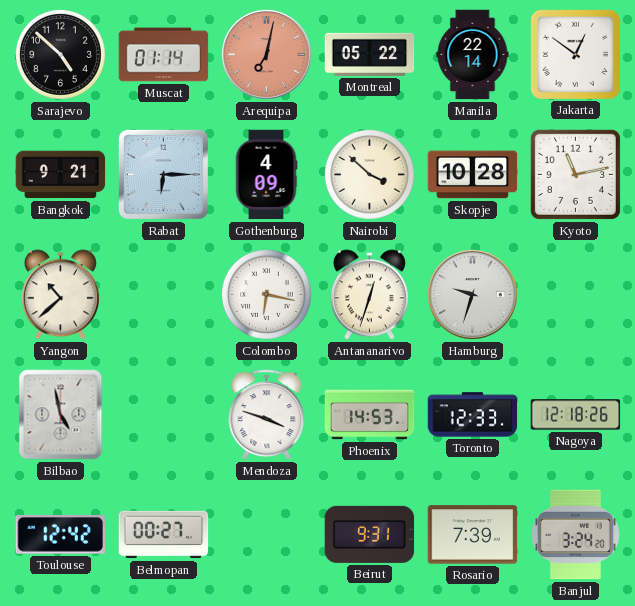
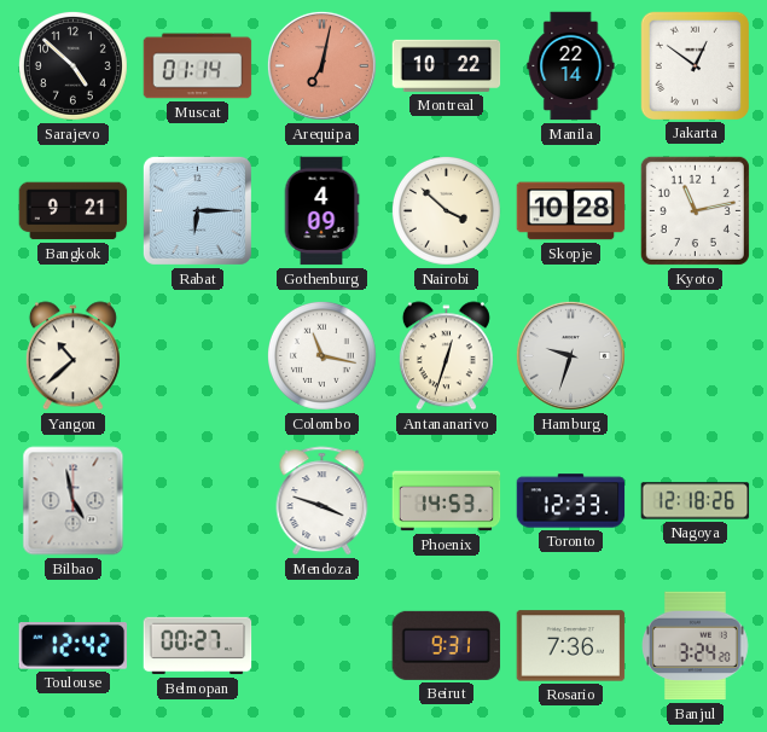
Montreal: 05:22 -> 10:22
Colombo: 6:17 -> 11:17
Rosario: 7:39 -> 7:36
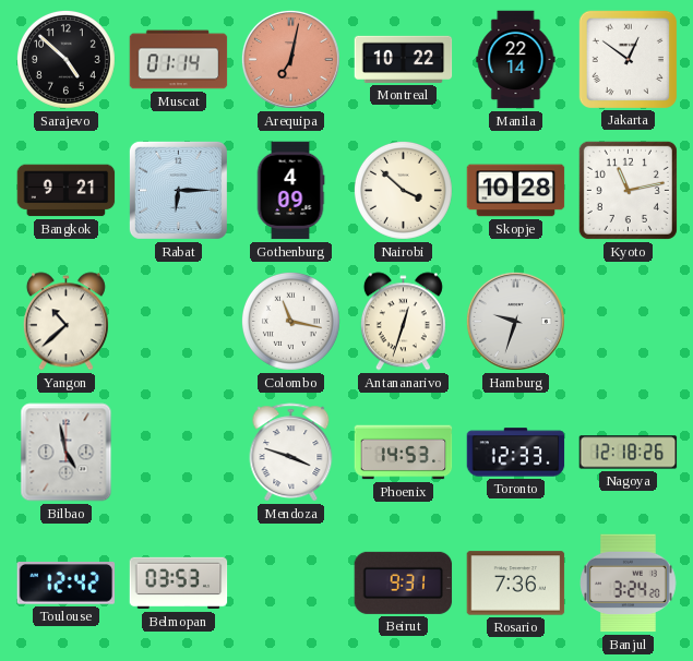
Belmopan: 00:27 -> 03:53
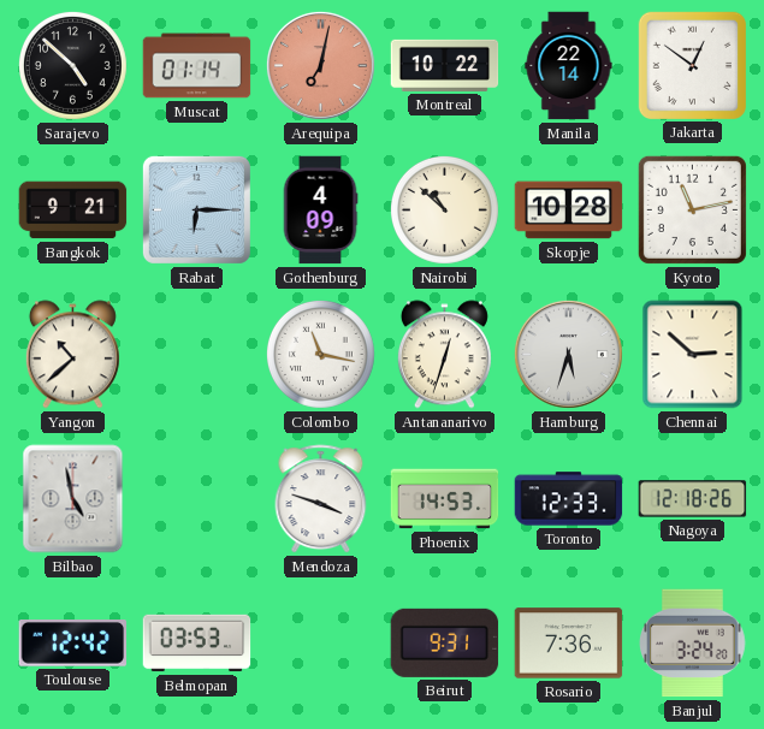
Nairobi: 3:52 -> 10:52
Hamburg: 9:33 -> 5:33
Chennai: none -> 2:52
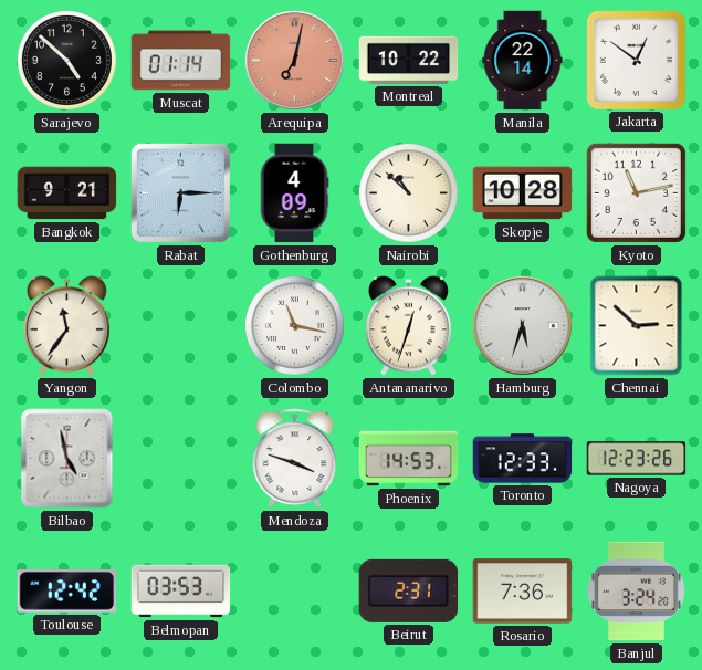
Yangon: 10:38 -> 11:36
Nagoya: 12:18 -> 12:23
Beirut: 9:31 -> 2:31
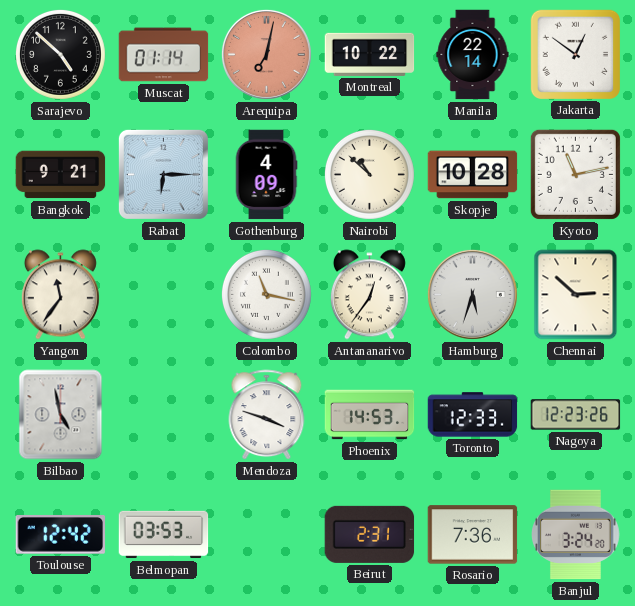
Antananarivo: 12:33 -> 12:36
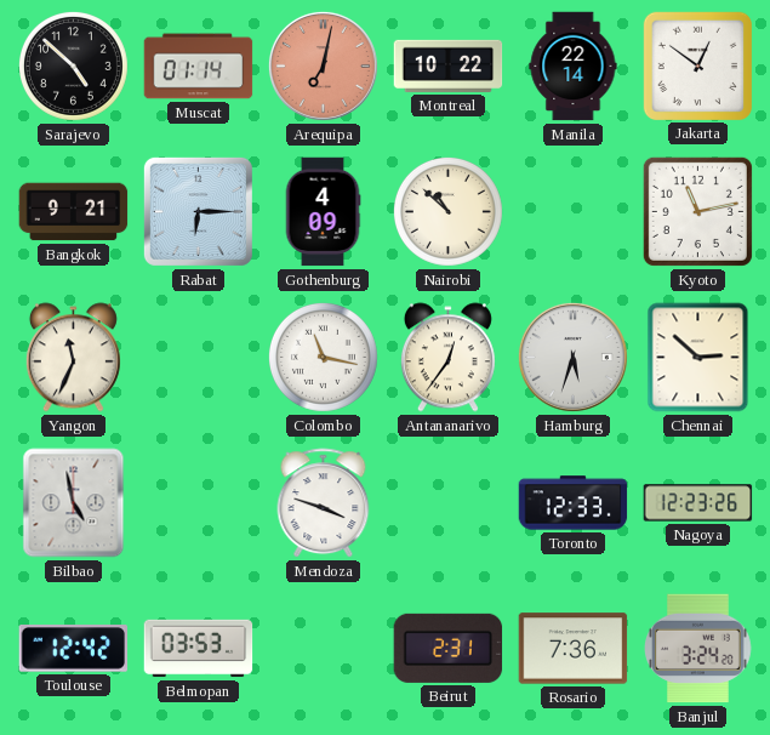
Skopje: 10:28 -> none
Yangon: 11:36 -> 11:34
Phoenix: 14:53 -> none
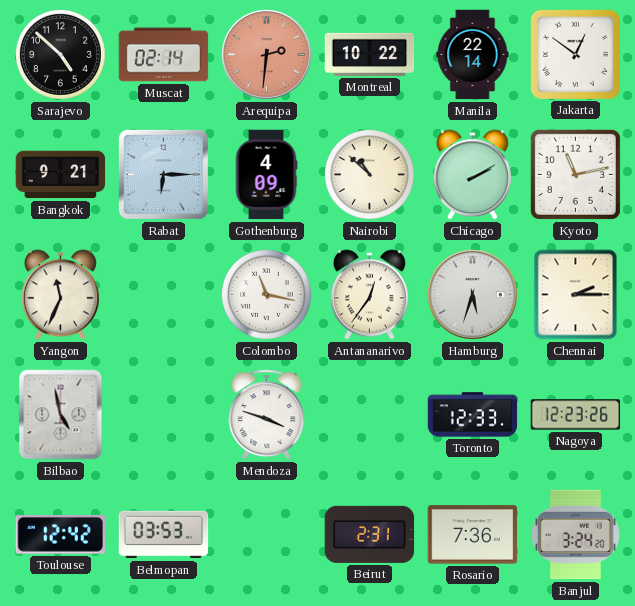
Muscat: 01:14 -> 02:14
Arequipa: 7:02 -> 2:31
Chicago: none -> 2:10
Chennai: 2:52 -> 2:15
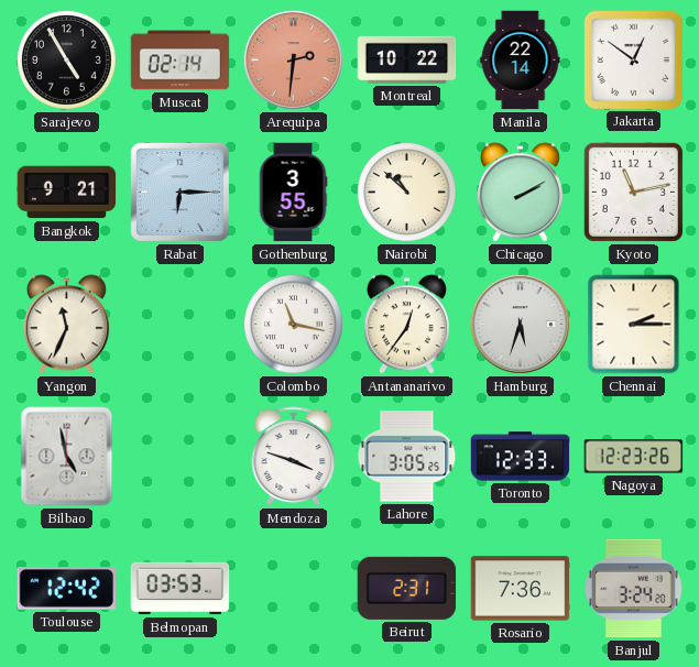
Sarajevo: 4:52 -> 4:55
Gothenburg: 4:09 -> 3:55
Lahore: none -> 3:05
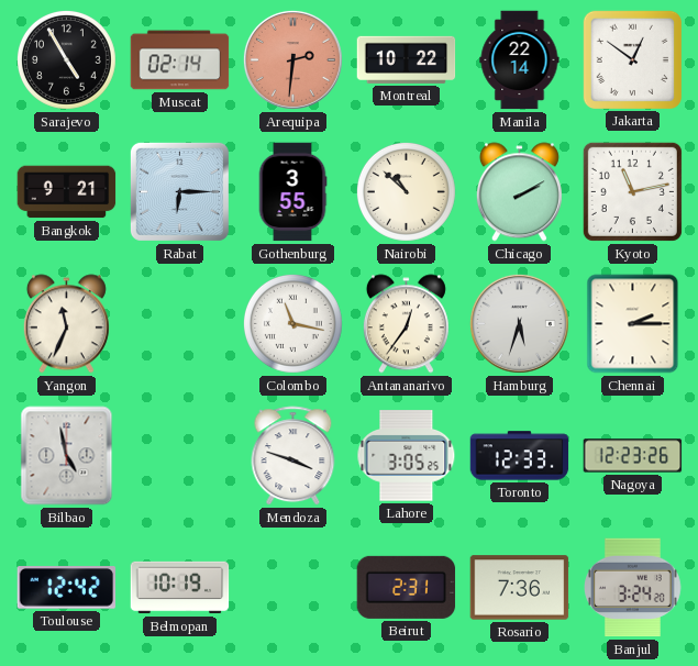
Belmopan: 03:53 -> 10:19
